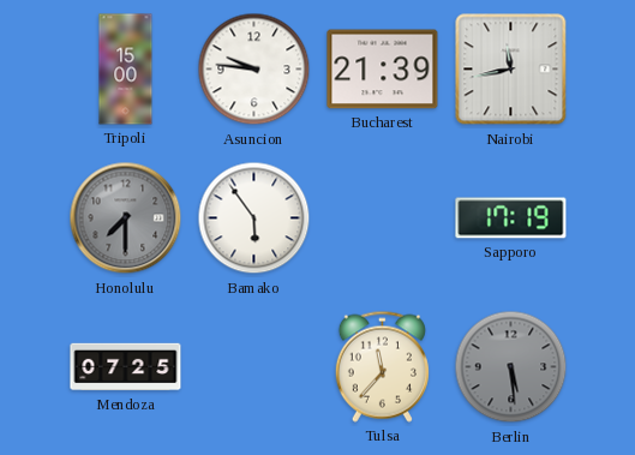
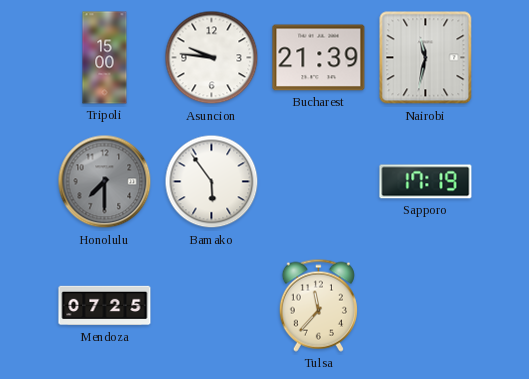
Nairobi: 11:43 -> 11:32
Berlin: 5:29 -> none
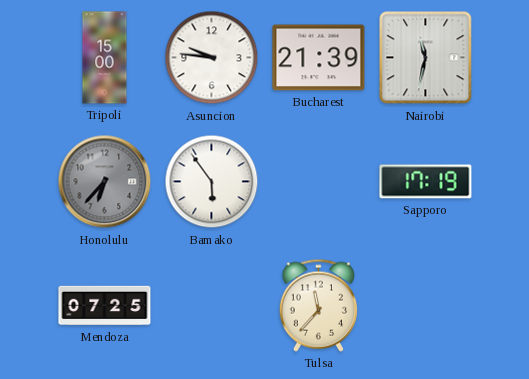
Honolulu: 7:30 -> 6:37
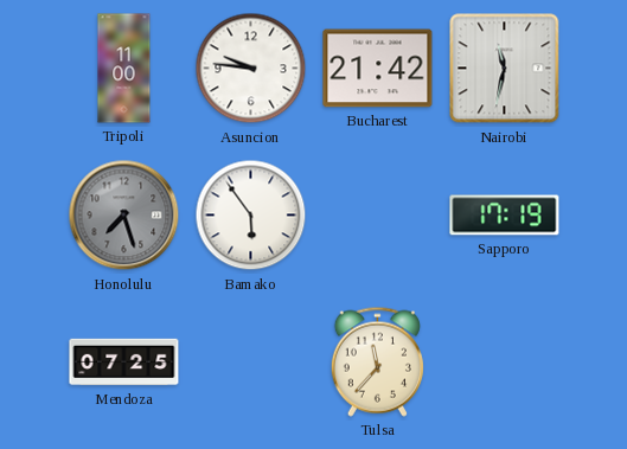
Tripoli: 15:00 -> 11:00
Bucharest: 21:39 -> 21:42
Honolulu: 6:37 -> 7:27
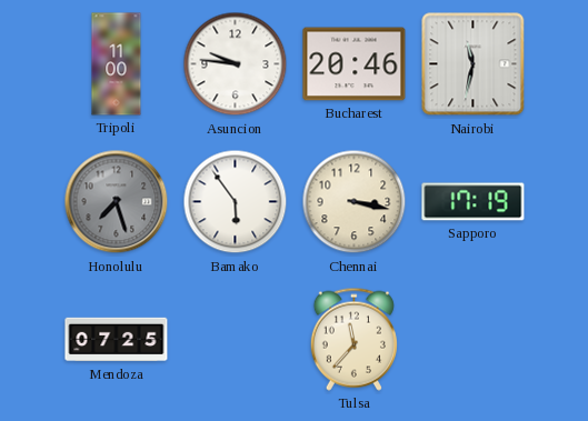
Bucharest: 21:42 -> 20:46
Chennai: none -> 3:17
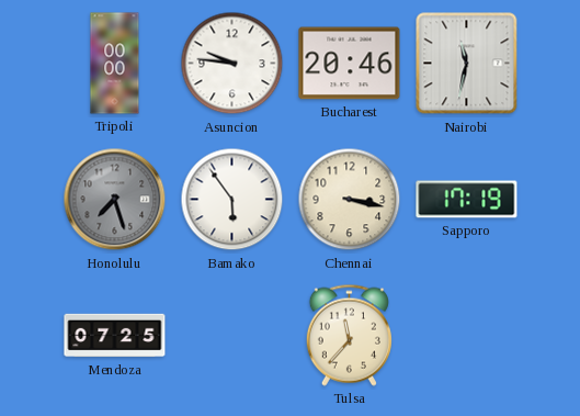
Tripoli: 11:00 -> 00:00
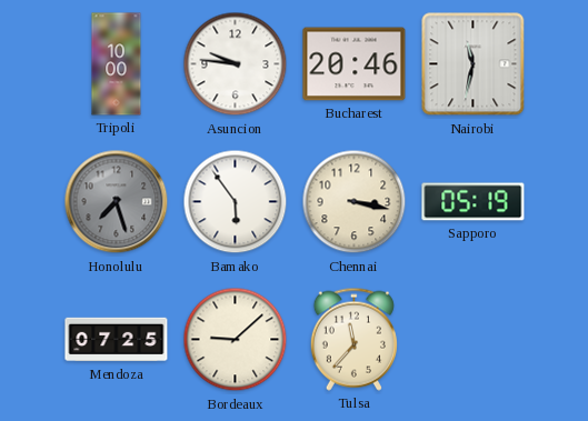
Tripoli: 00:00 -> 10:00
Sapporo: 17:19 -> 05:19
Bordeaux: none -> 9:08
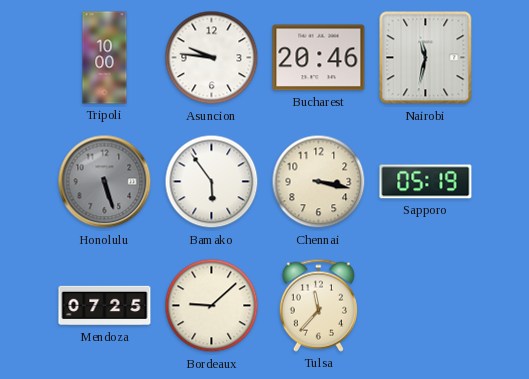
Honolulu: 7:27 -> 5:27
